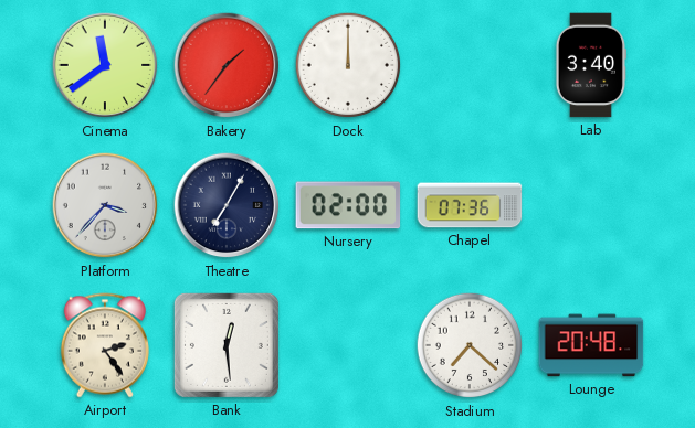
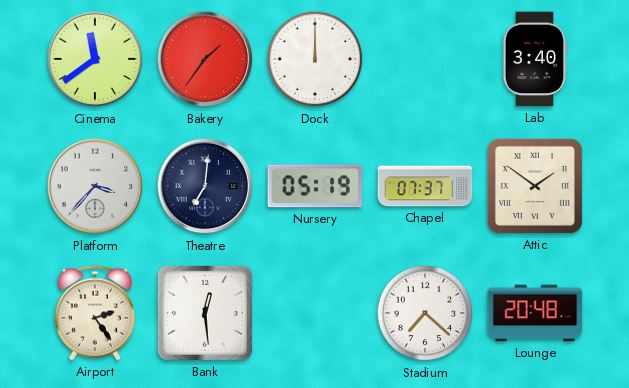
Theatre: 7:05 -> 7:01
Nursery: 02:00 -> 05:19
Chapel: 07:36 -> 07:37
Attic: none -> 1:51
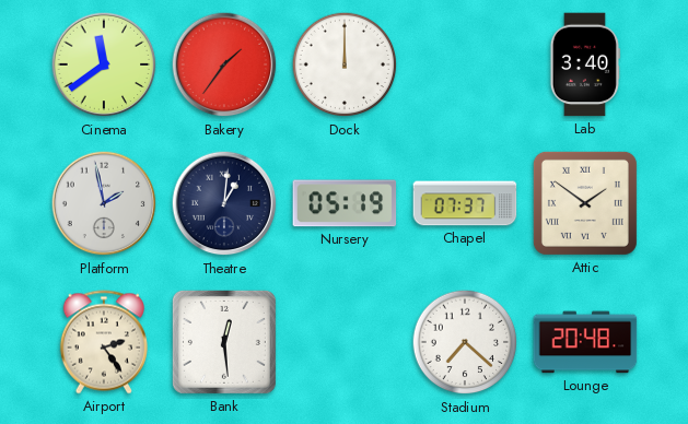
Platform: 3:37 -> 1:58
Theatre: 7:01 -> 1:01
